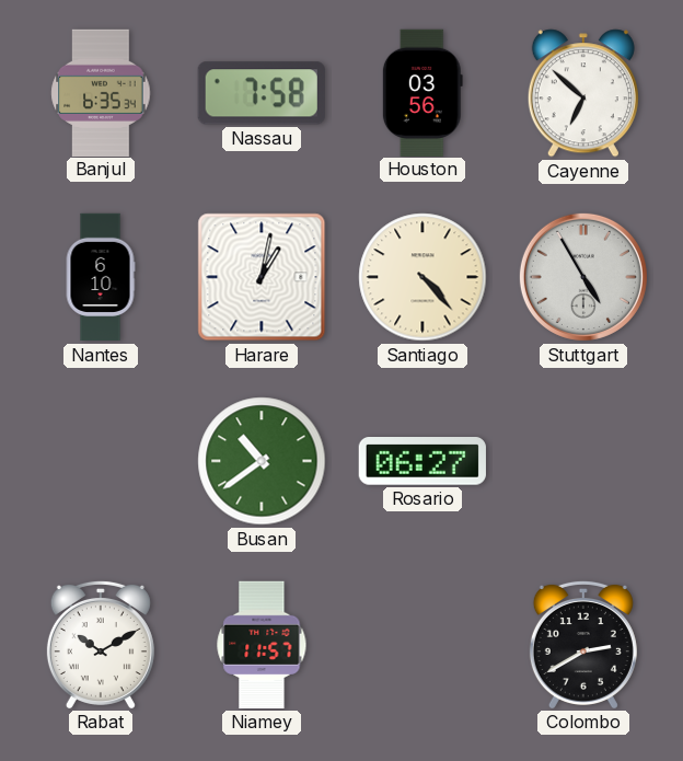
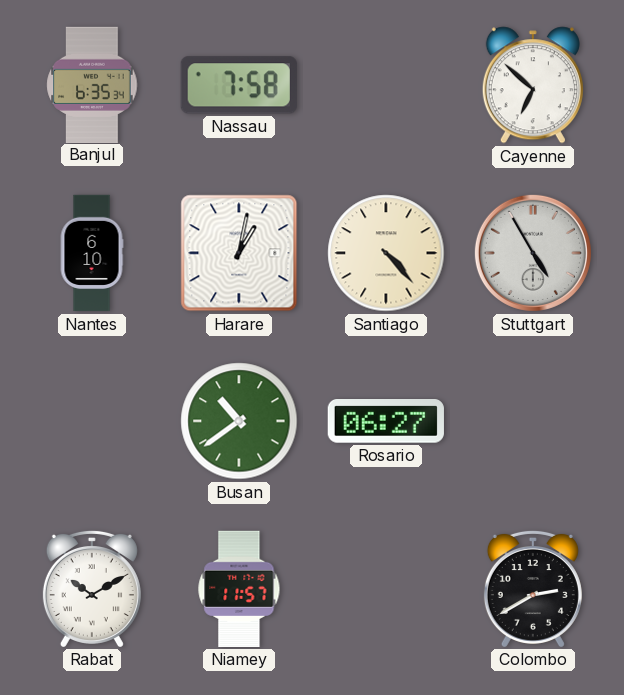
Houston: 03:56 -> none
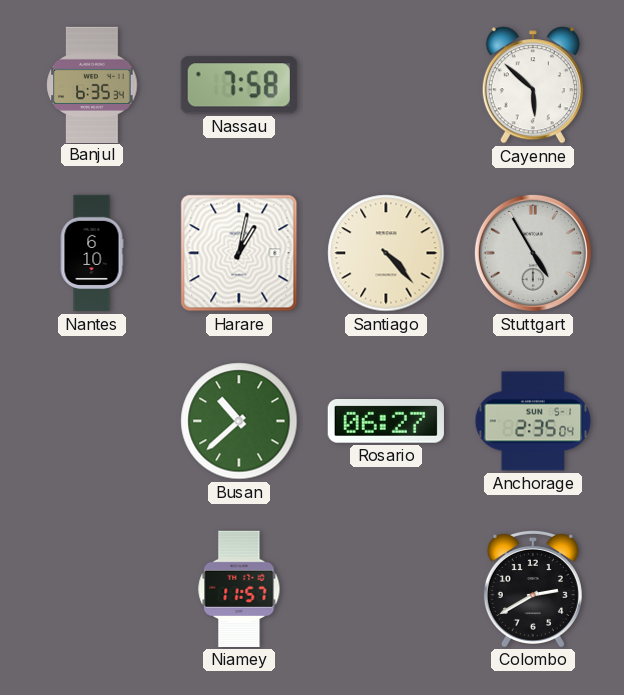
Cayenne: 6:52 -> 5:52
Busan: 10:39 -> 10:38
Anchorage: none -> 2:35
Rabat: 10:10 -> none
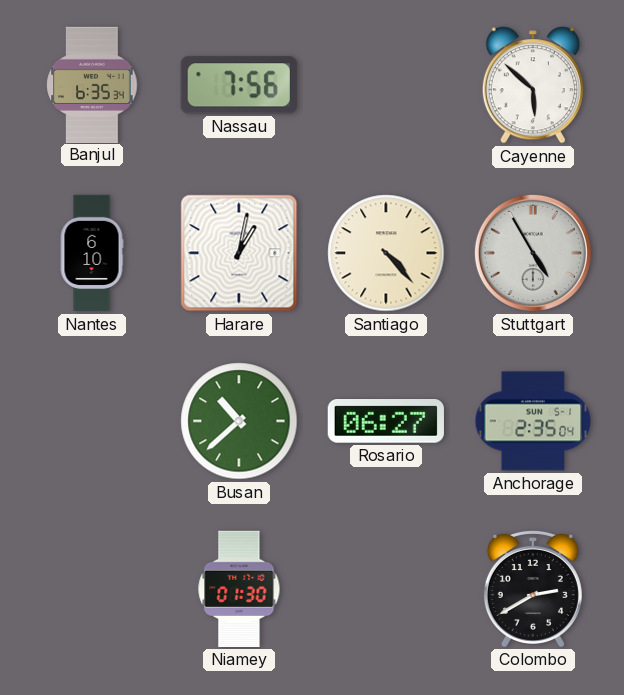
Nassau: 7:58 -> 7:56
Niamey: 11:57 -> 01:30
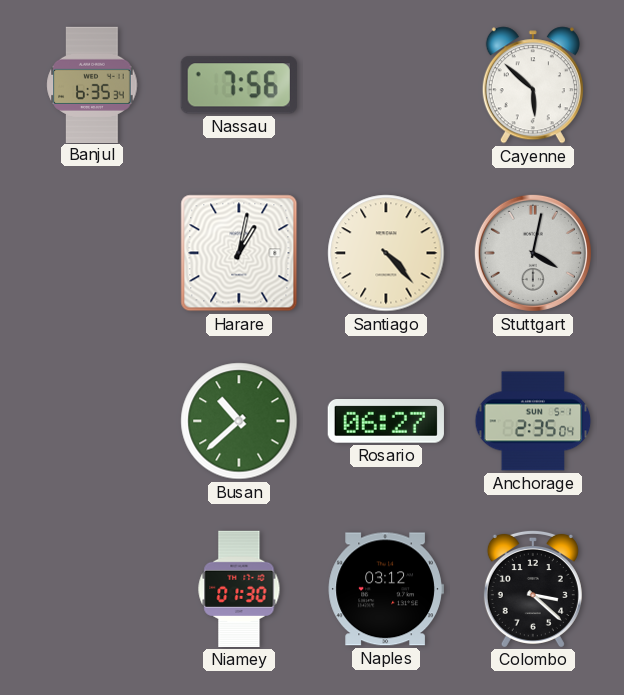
Nantes: 6:10 -> none
Stuttgart: 4:55 -> 4:02
Naples: none -> 03:12
Colombo: 2:40 -> 3:22
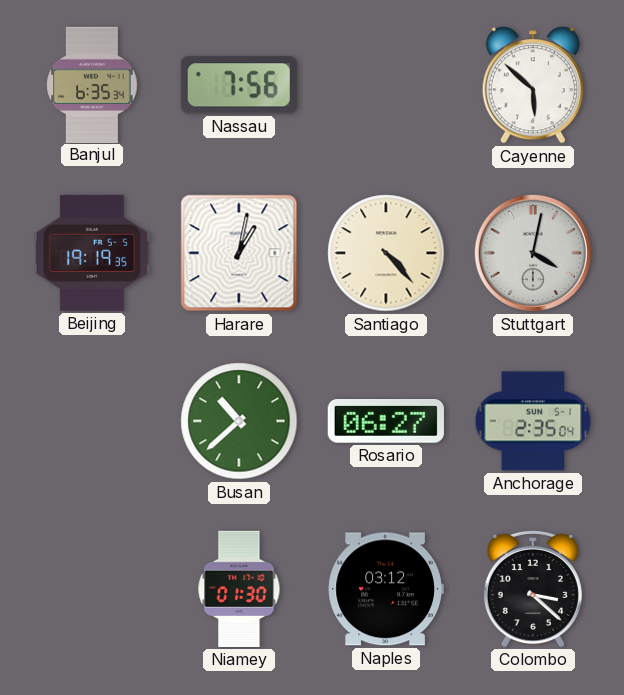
Beijing: none -> 19:19
